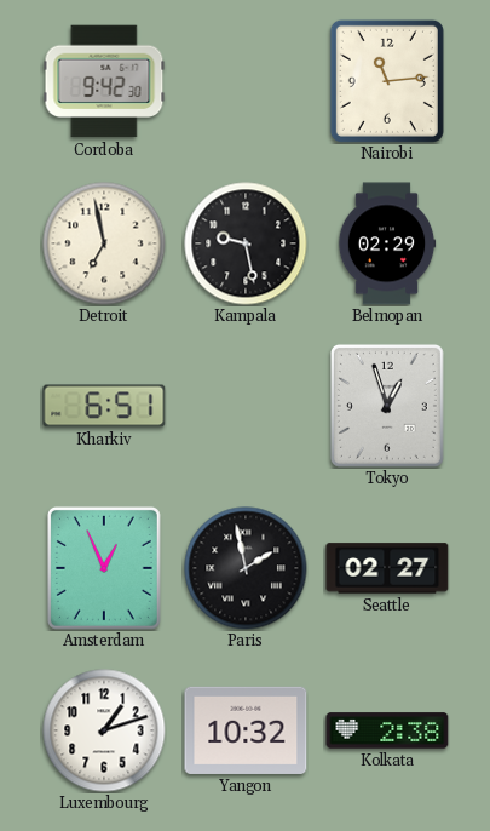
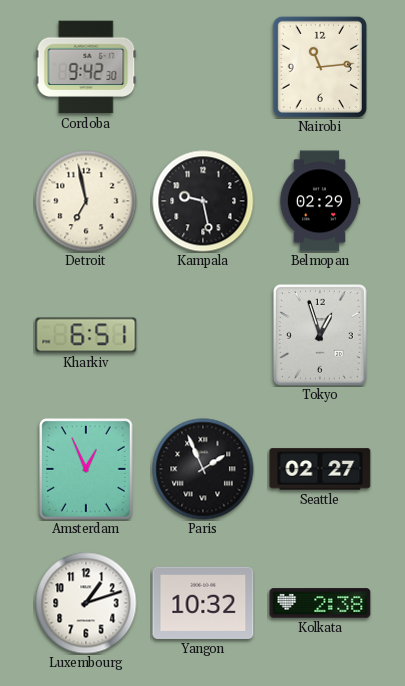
Paris: 1:58 -> 1:56
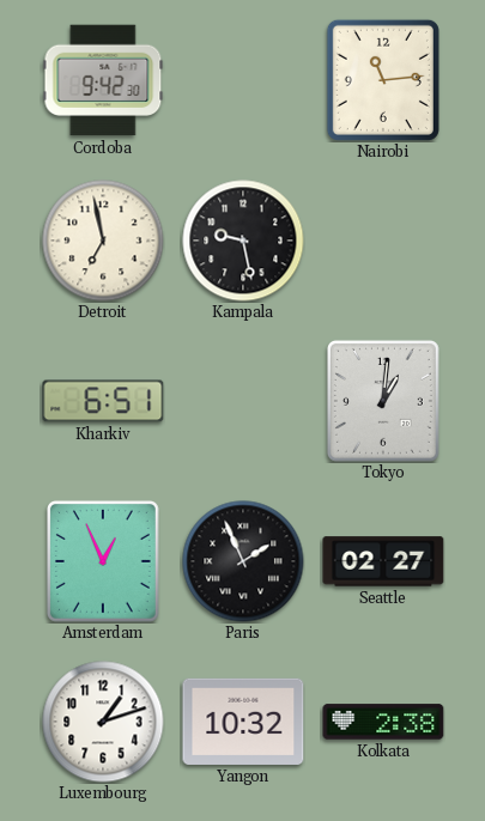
Belmopan: 02:29 -> none
Tokyo: 12:57 -> 1:01
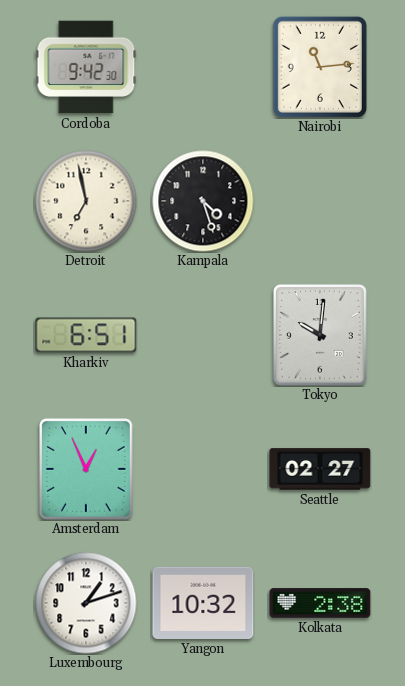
Kampala: 9:28 -> 4:27
Tokyo: 1:01 -> 10:01
Paris: 1:56 -> none
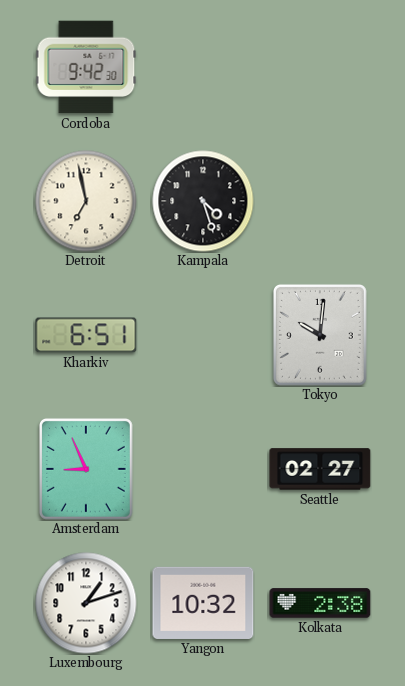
Nairobi: 11:14 -> none
Amsterdam: 12:56 -> 8:56
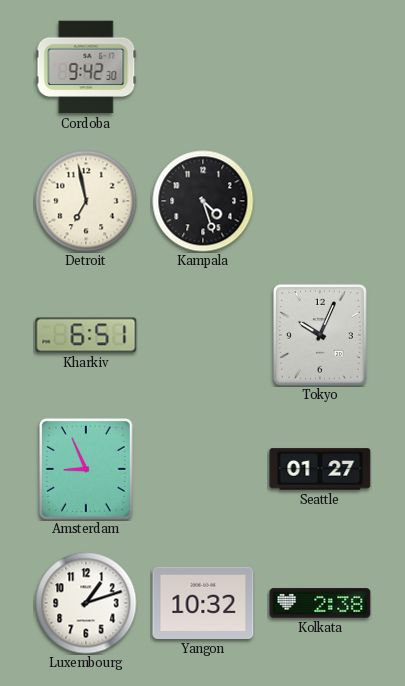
Tokyo: 10:01 -> 10:04
Seattle: 02:27 -> 01:27
